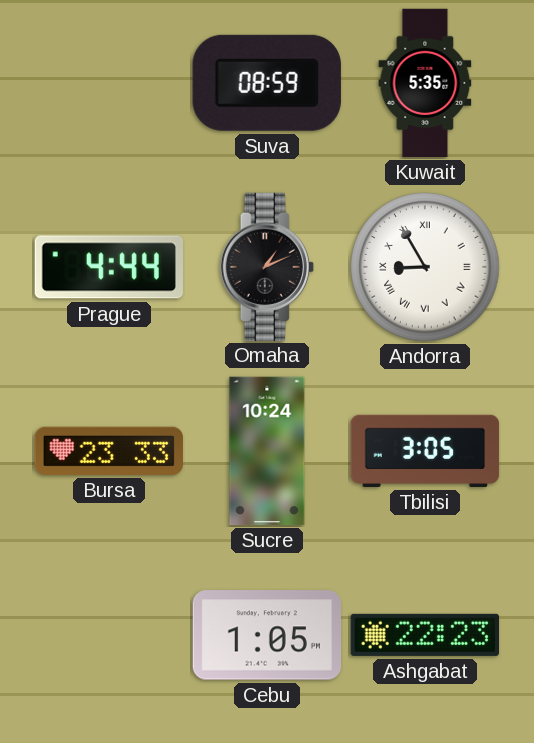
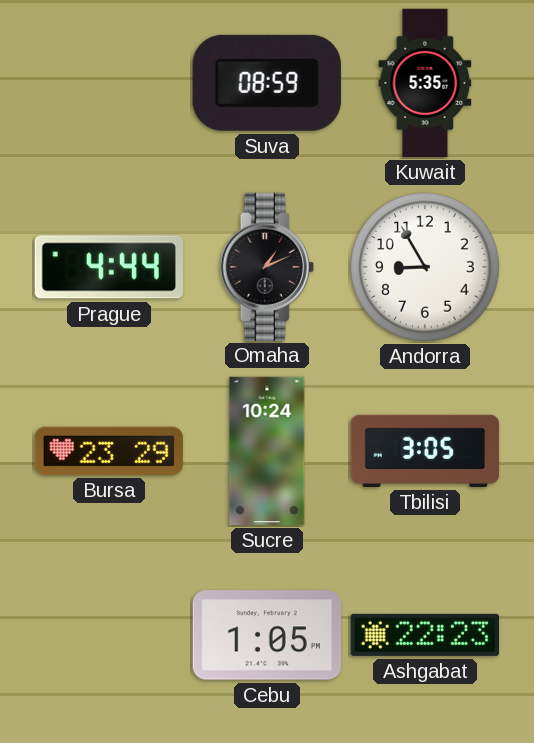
Andorra numerals: Roman -> Arabic
Bursa: 23:33 -> 23:29
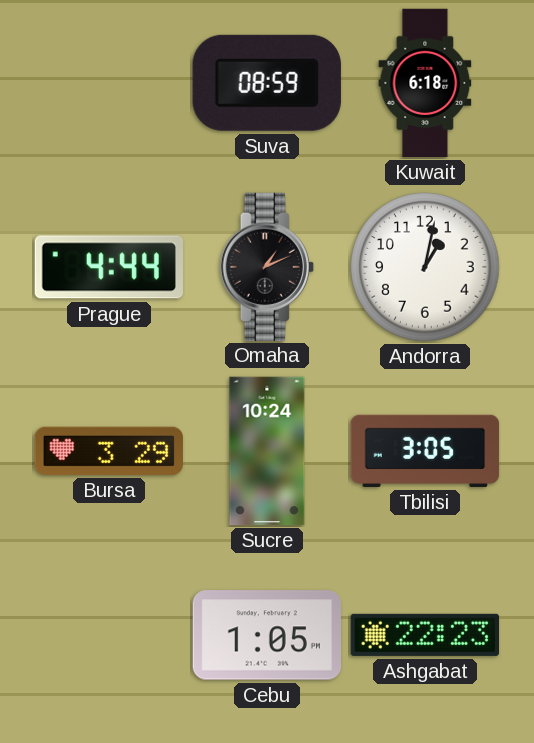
Kuwait: 5:35 -> 6:18
Andorra: 8:55 -> 1:02
Bursa: 23:29 -> 3:29
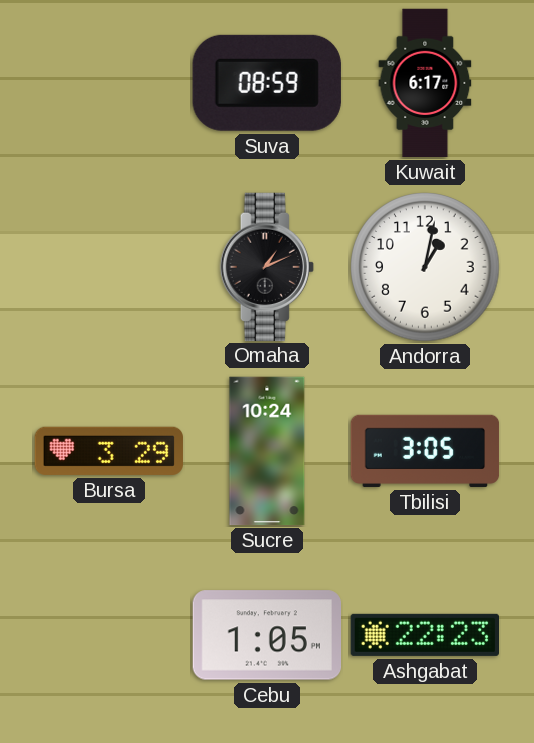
Kuwait: 6:18 -> 6:17
Prague: 4:44 -> none
